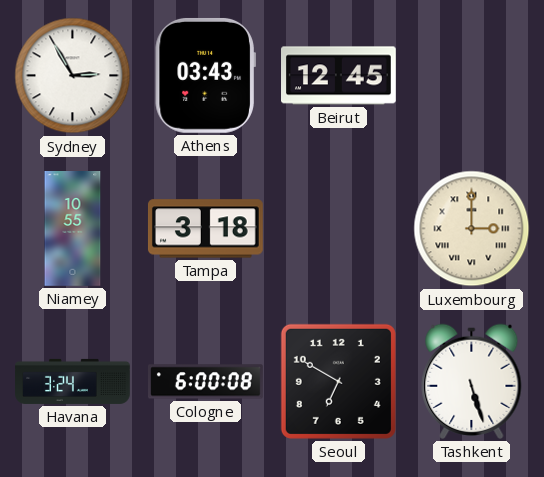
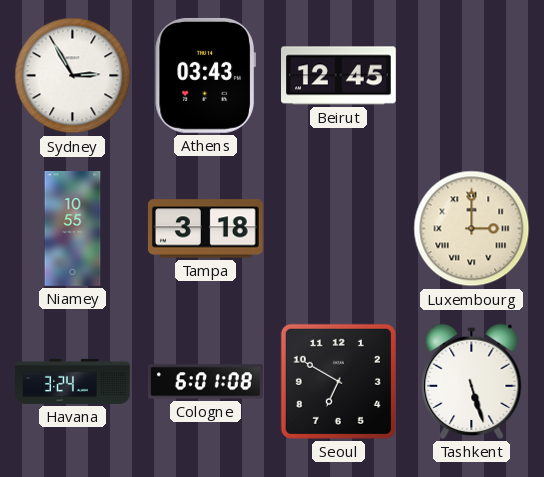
Cologne: 6:00 -> 6:01
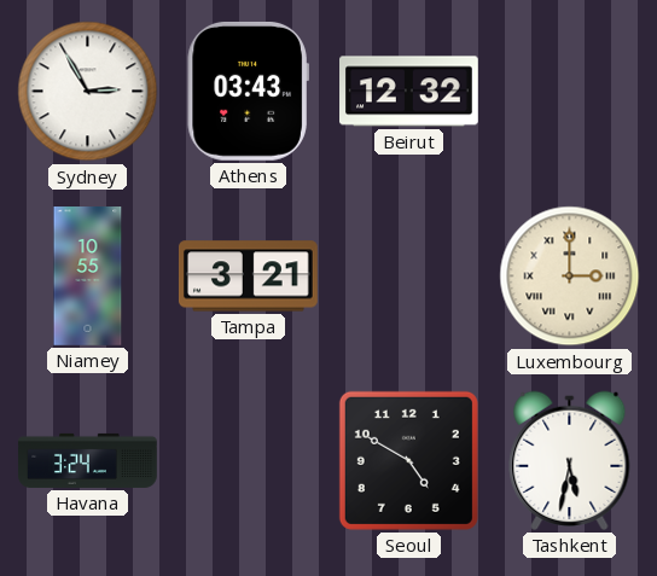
Beirut: 12:45 -> 12:32
Tampa: 3:18 -> 3:21
Cologne: 6:01 -> none
Seoul: 6:50 -> 4:50
Tashkent: 5:27 -> 5:32
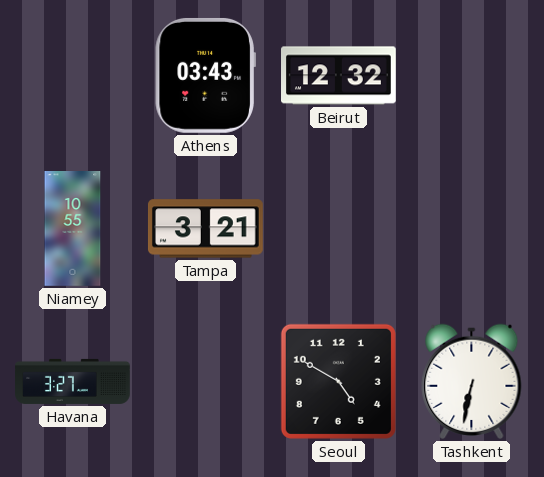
Sydney: 2:55 -> none
Luxembourg: 3:00 -> none
Havana: 3:24 -> 3:27
Tashkent: 5:32 -> 6:32
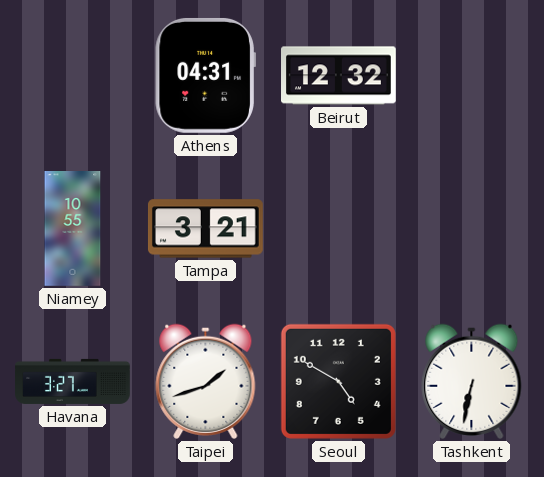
Athens: 03:43 -> 04:31
Taipei: none -> 1:42
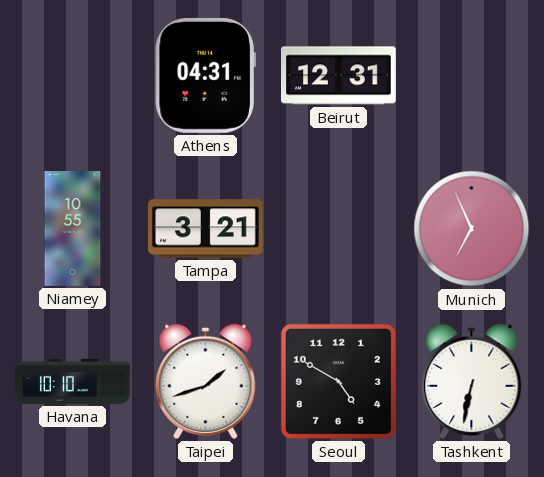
Beirut: 12:32 -> 12:31
Munich: none -> 6:56
Havana: 3:27 -> 10:10
